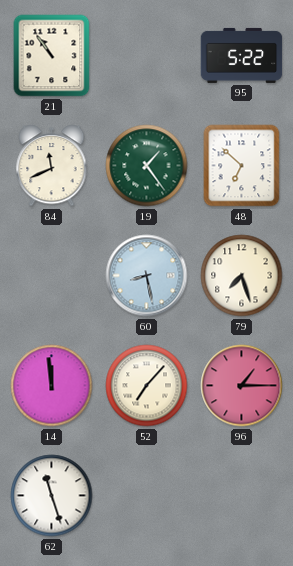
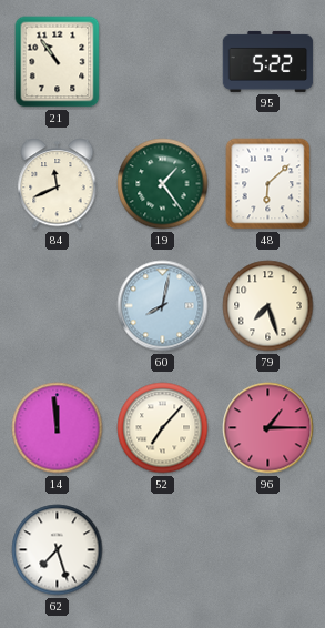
48: 6:52 -> 6:08
60: 8:28 -> 8:02
62: 11:27 -> 7:27
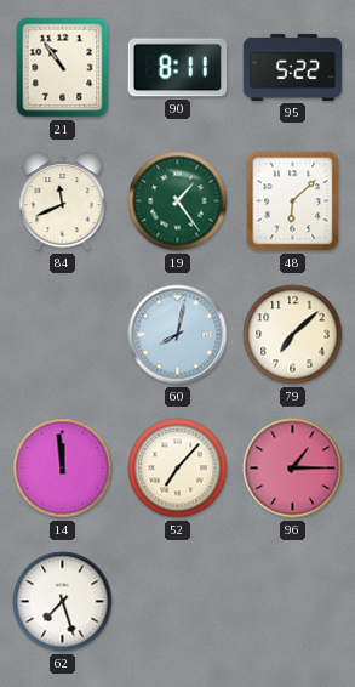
90: none -> 8:11
79: 7:27 -> 7:08
